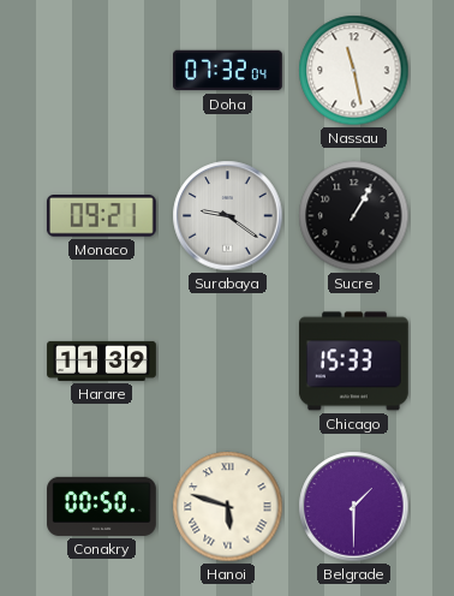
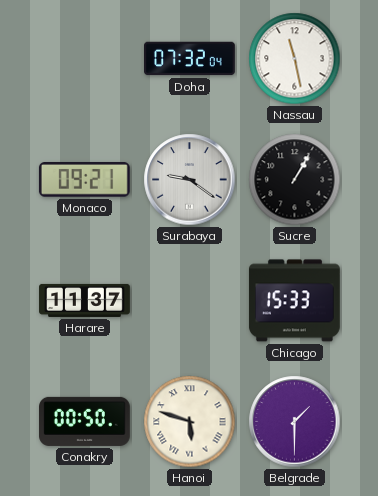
Harare: 11:39 -> 11:37
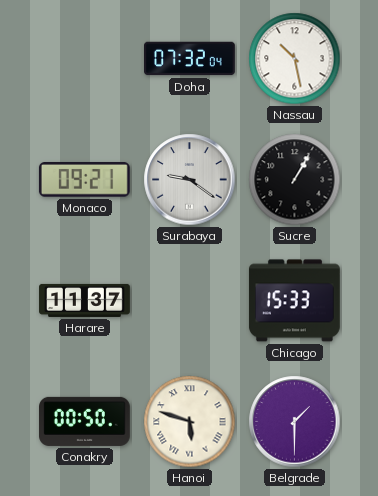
Nassau: 11:28 -> 10:28
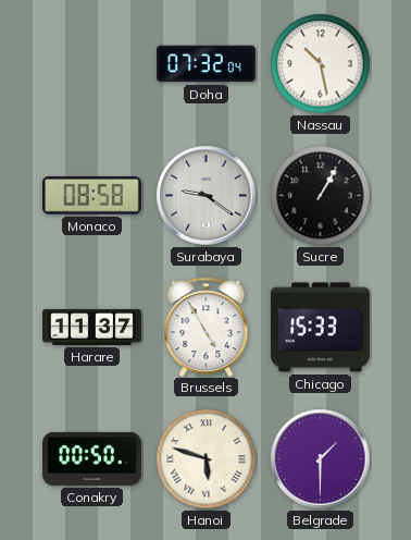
Monaco: 09:21 -> 08:58
Brussels: none -> 4:55
